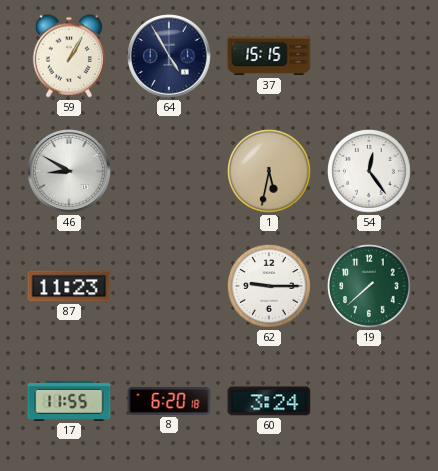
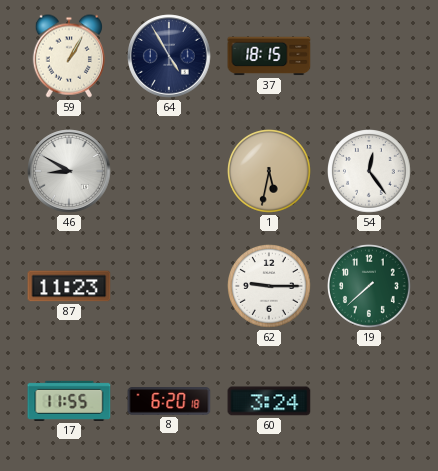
37: 15:15 -> 18:15
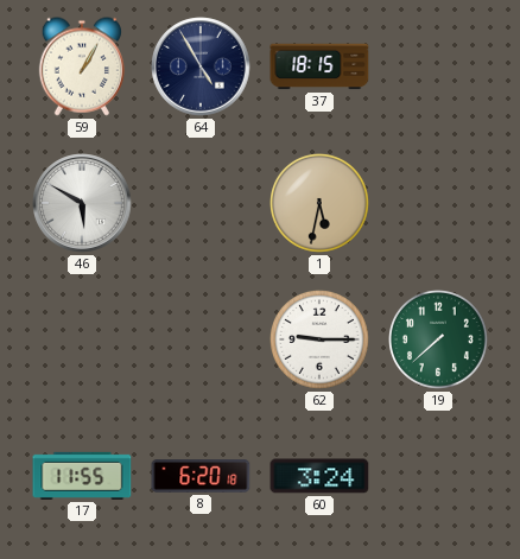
46: 8:50 -> 5:50
54: 12:24 -> none
87: 11:23 -> none
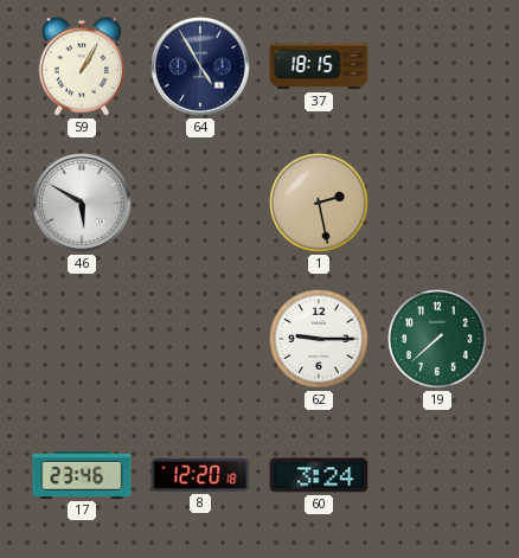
1: 5:32 -> 2:28
17: 11:55 -> 23:46
8: 6:20 -> 12:20
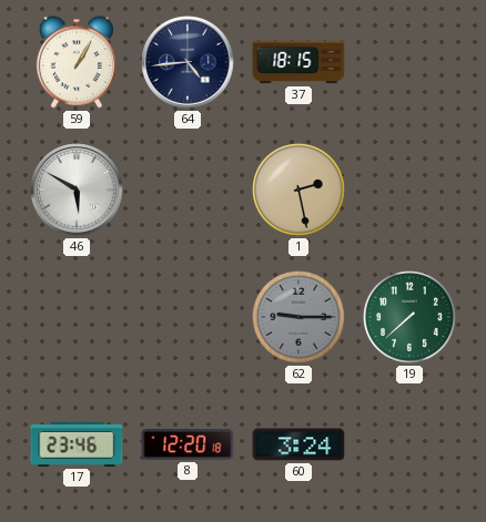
64: 4:55 -> 4:44
62 dial: white -> grey
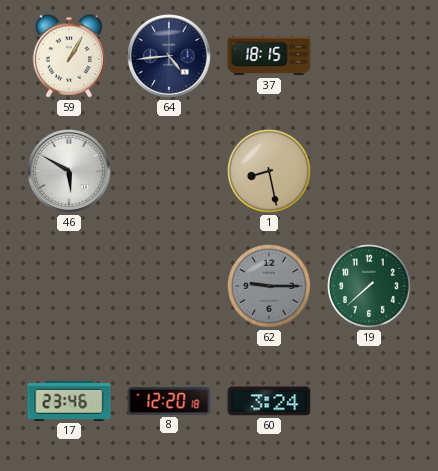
1: 2:28 -> 8:28
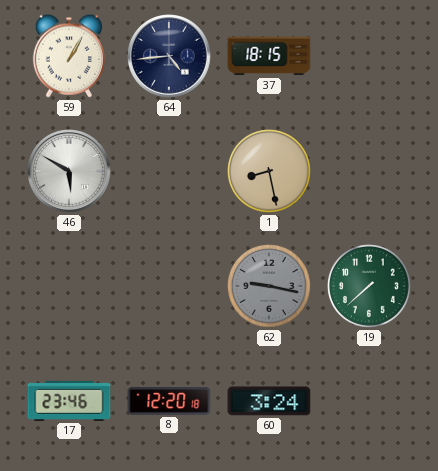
62: 9:15 -> 9:17
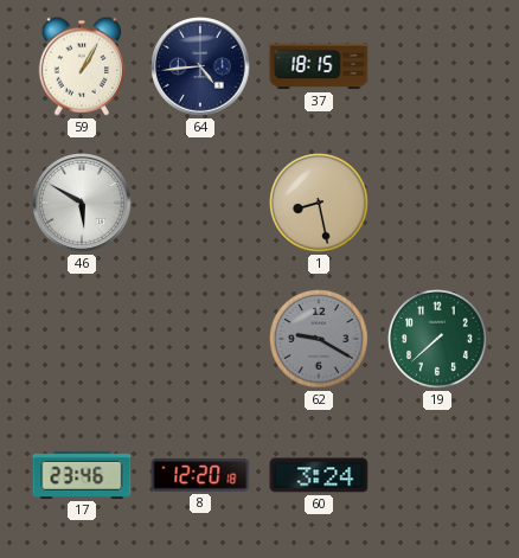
62: 9:17 -> 9:20
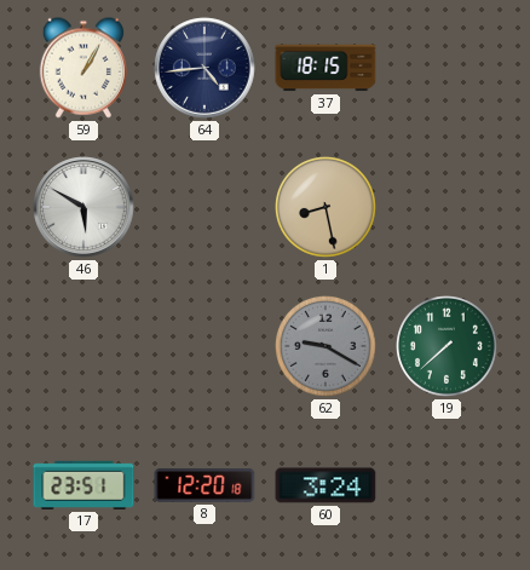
17: 23:46 -> 23:51
